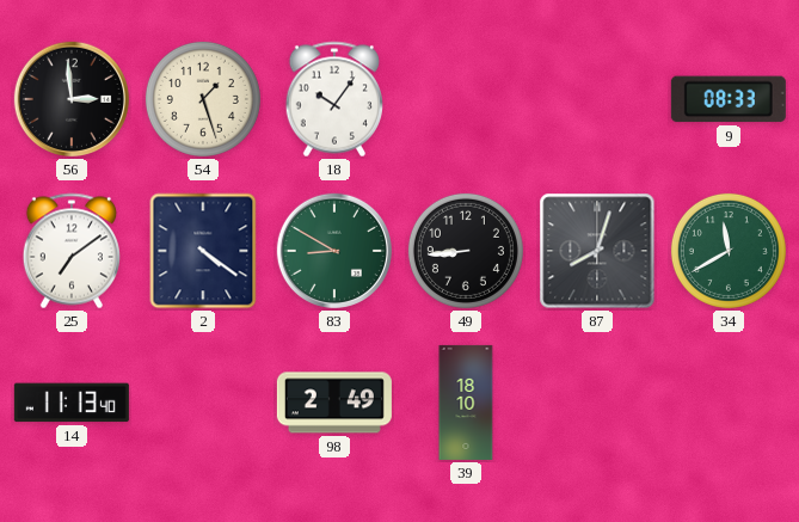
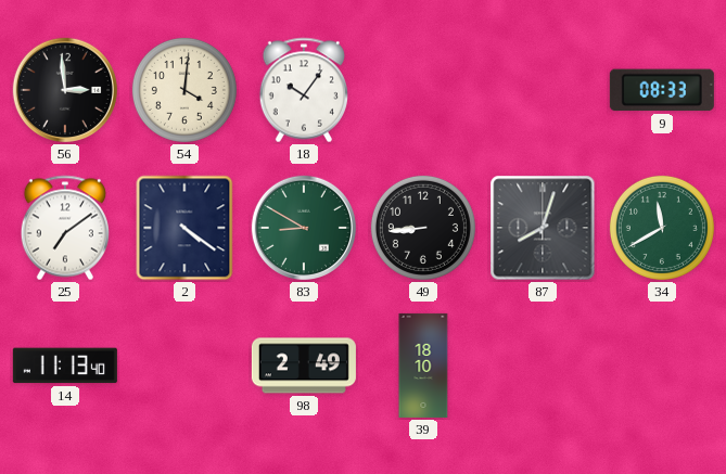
54: 1:27 -> 4:01
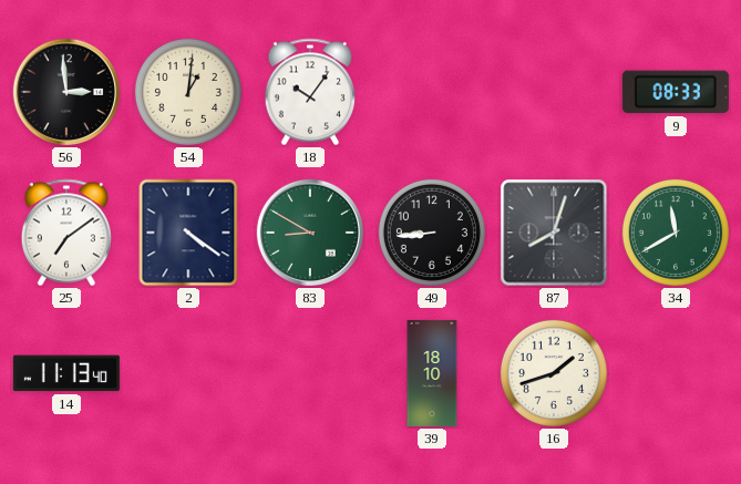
54: 4:01 -> 1:01
98: 2:49 -> none
16: none -> 1:42
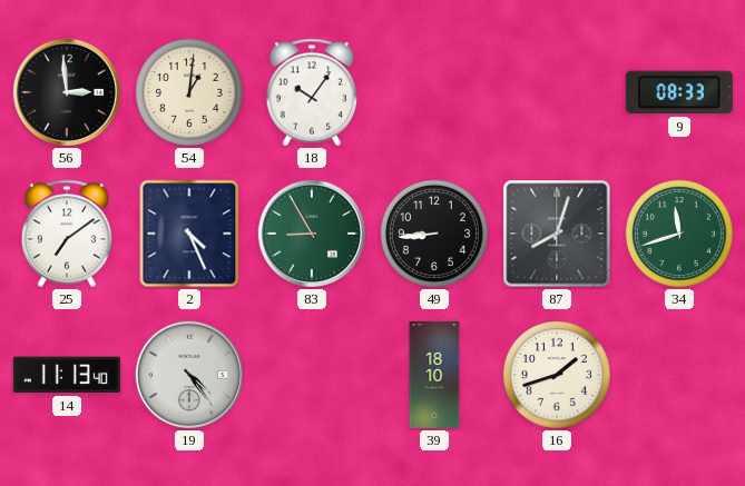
2: 4:21 -> 4:26
83: 8:50 -> 8:55
34: 11:40 -> 11:42
19: none -> 4:24
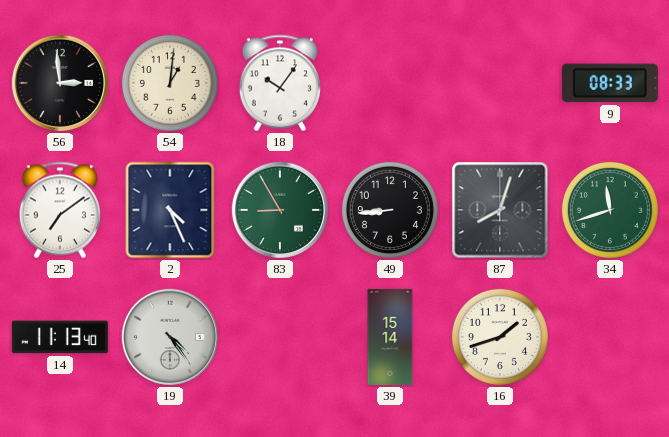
39: 18:10 -> 15:14
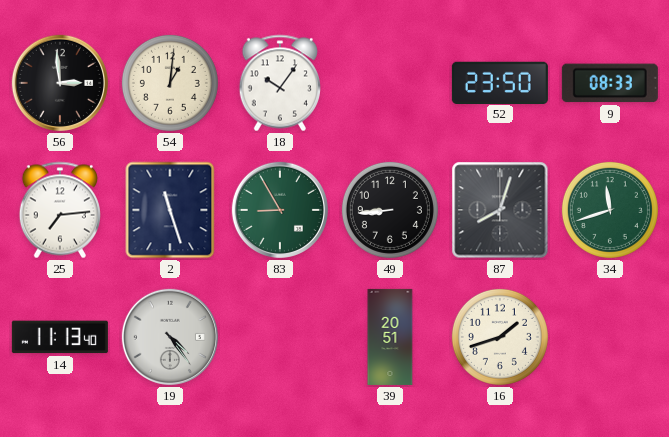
52: none -> 23:50
25: 7:09 -> 7:14
2: 4:26 -> 11:27
39: 15:14 -> 20:51
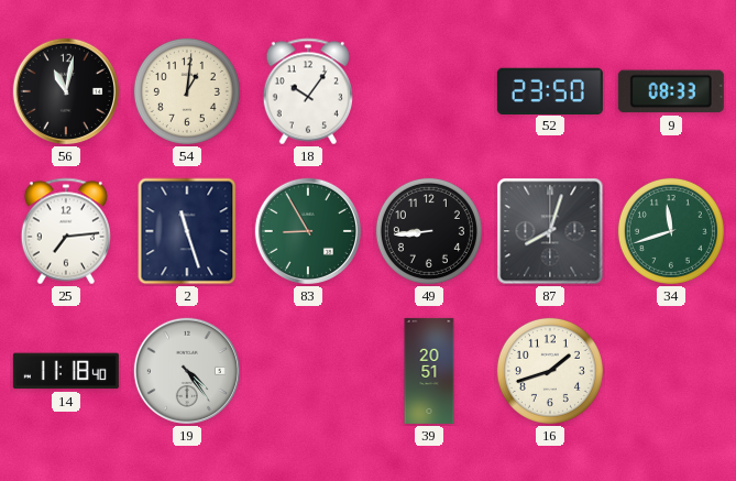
56: 2:59 -> 11:02
14: 11:13 -> 11:18
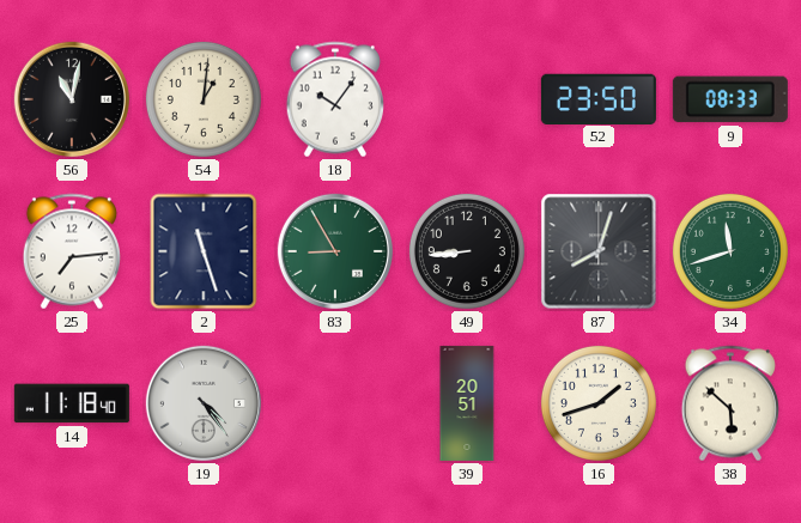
38: none -> 5:52
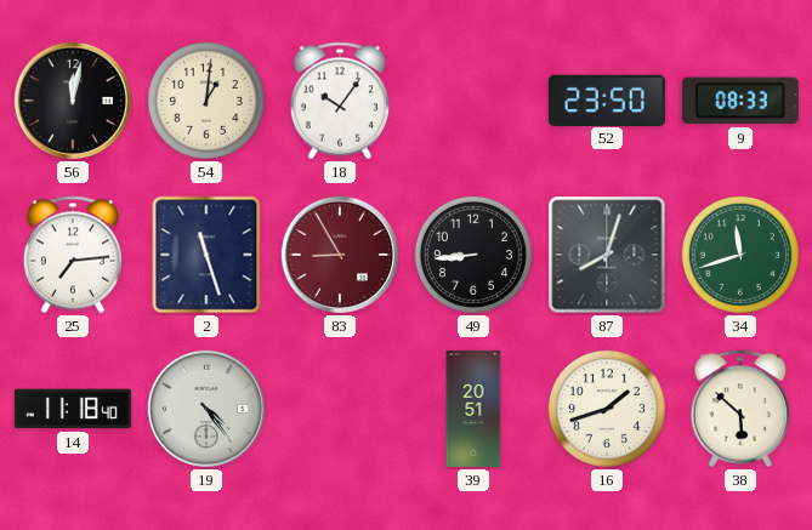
56: 11:02 -> 12:02
83 dial: green -> burgundy
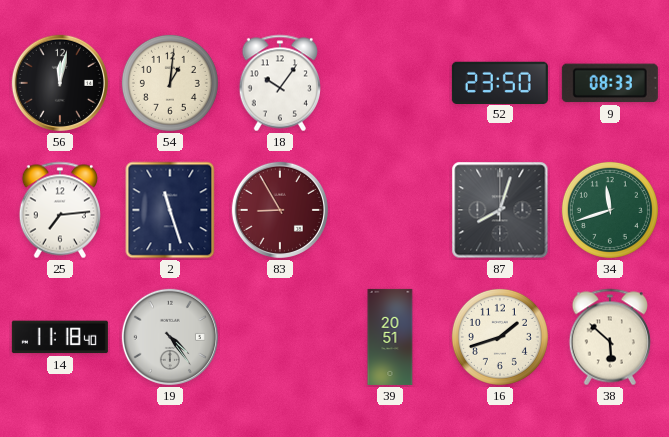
49: 8:44 -> none
